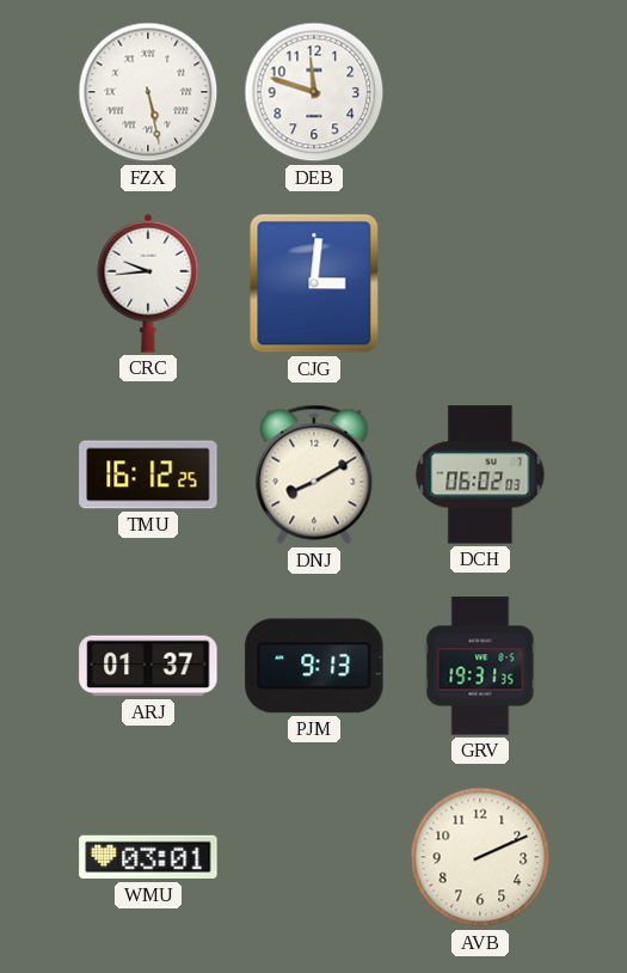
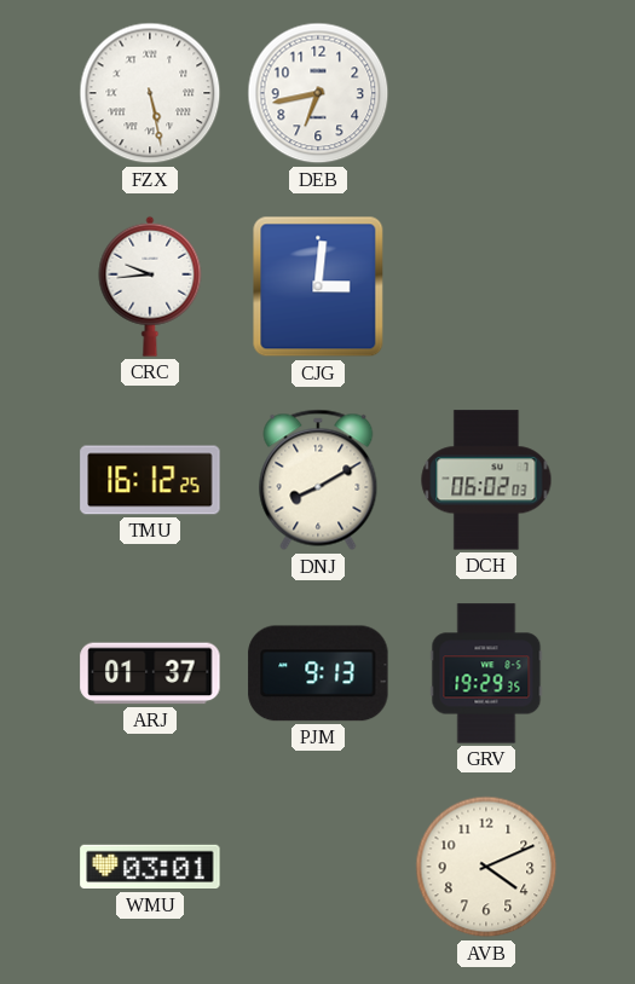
DEB: 11:48 -> 6:43
GRV: 19:31 -> 19:29
AVB: 2:11 -> 4:11
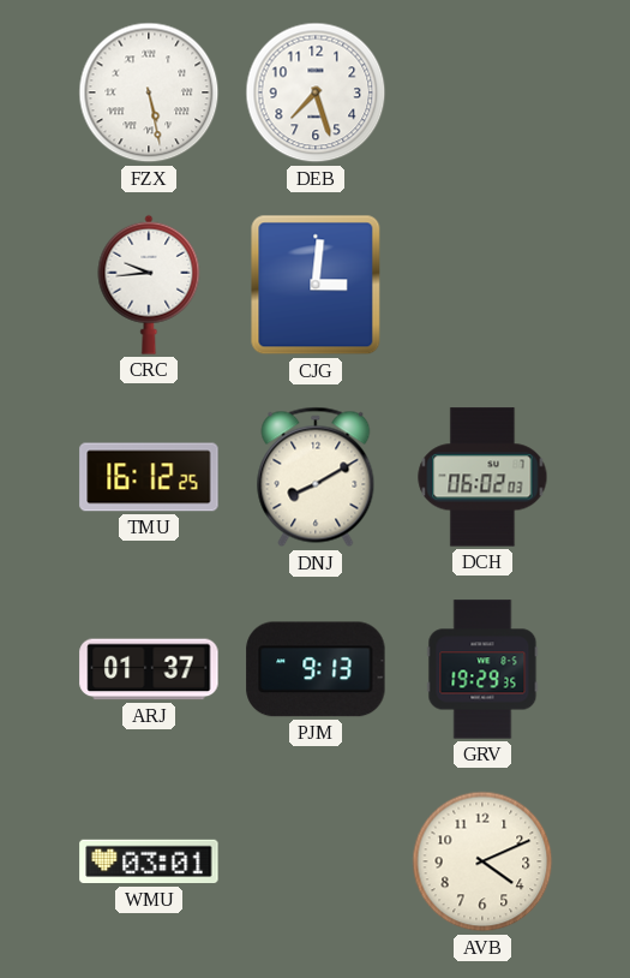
DEB: 6:43 -> 7:27
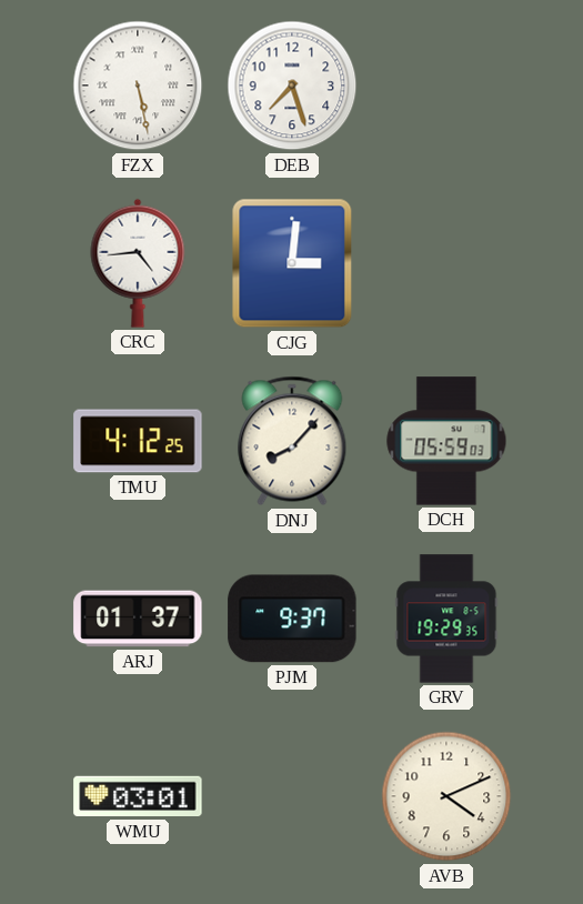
CRC: 9:44 -> 4:44
TMU: 16:12 -> 4:12
DNJ: 8:10 -> 8:07
DCH: 06:02 -> 05:59
PJM: 9:13 -> 9:37
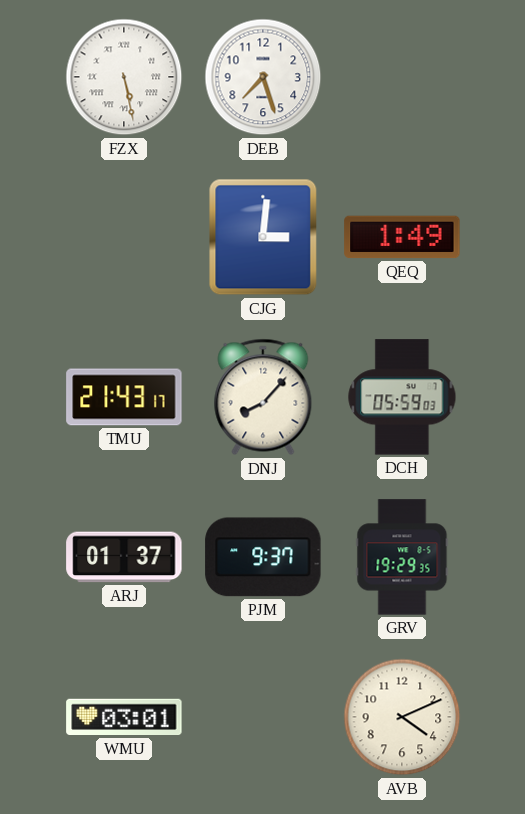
CRC: 4:44 -> none
QEQ: none -> 1:49
TMU: 4:12 -> 21:43
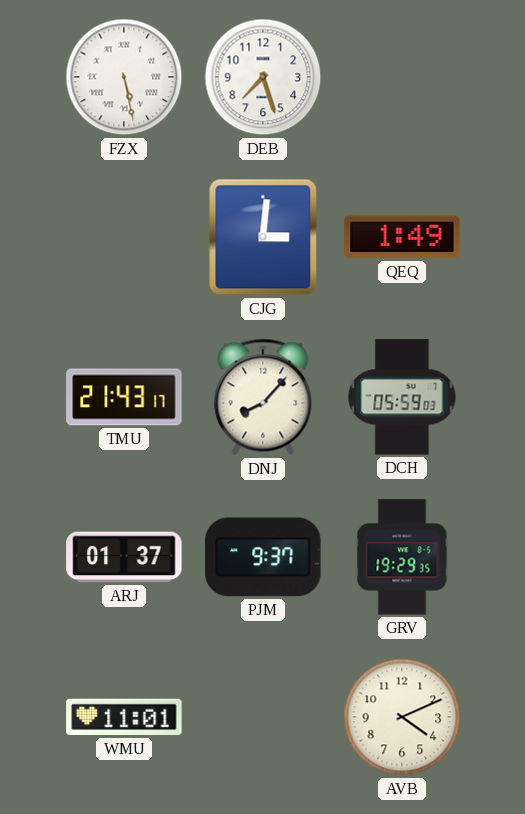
WMU: 03:01 -> 11:01
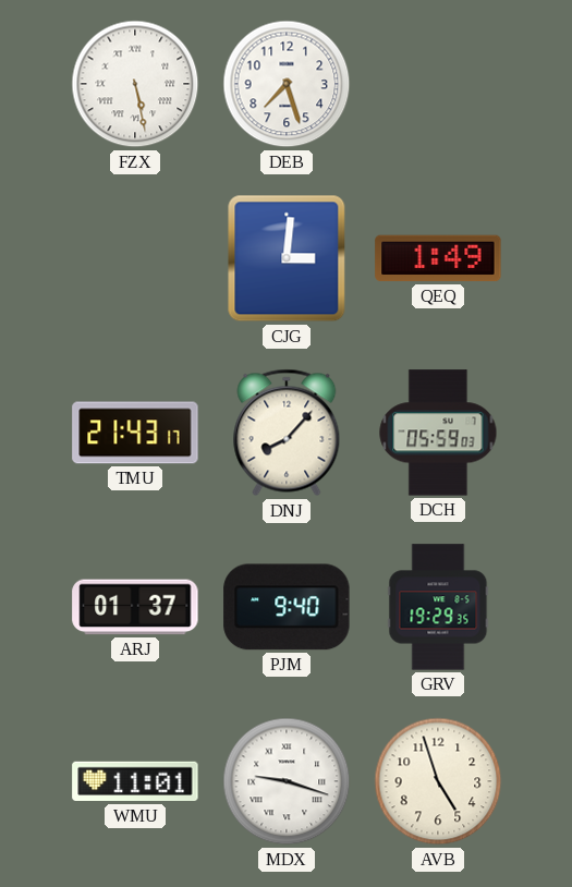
PJM: 9:37 -> 9:40
MDX: none -> 9:18
AVB: 4:11 -> 4:57
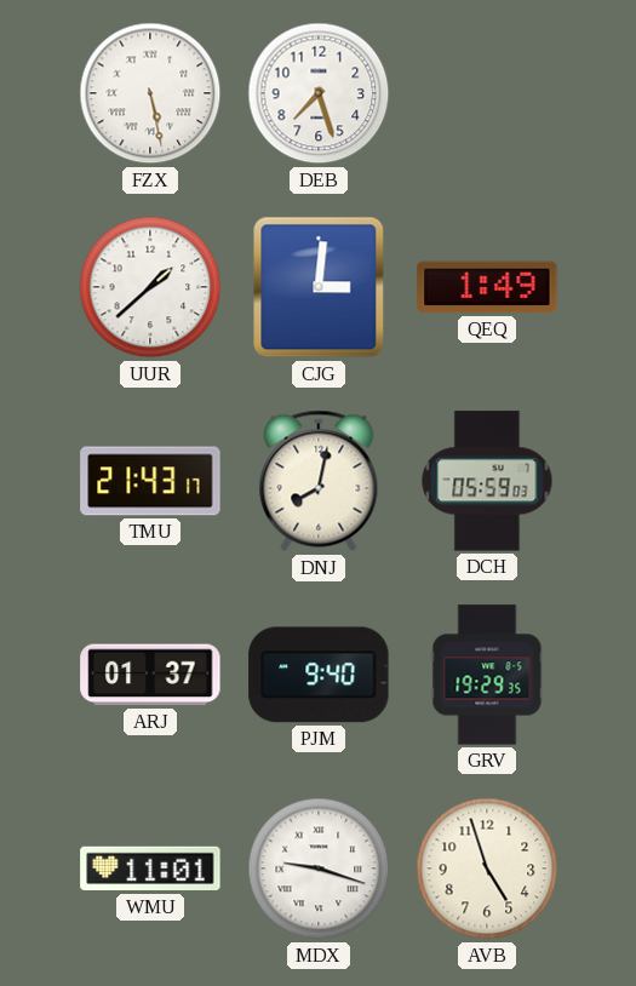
UUR: none -> 1:38
DNJ: 8:07 -> 8:02
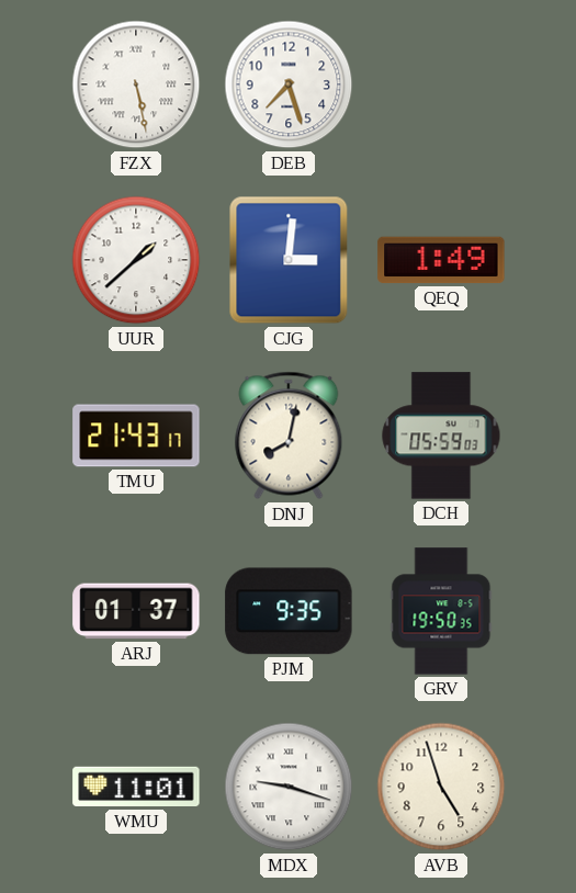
PJM: 9:40 -> 9:35
GRV: 19:29 -> 19:50
